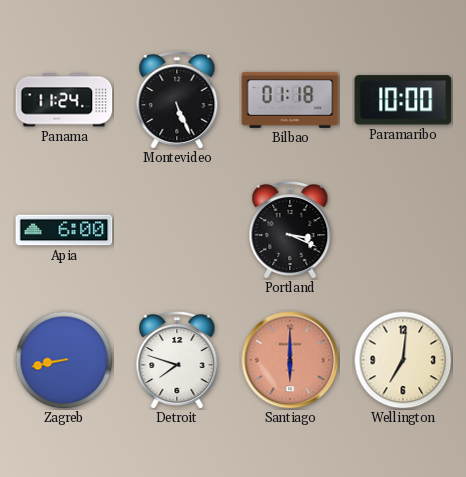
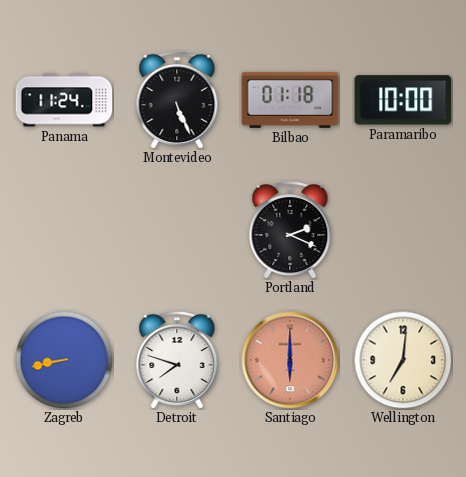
Apia: 6:00 -> none
Portland: 3:19 -> 2:19
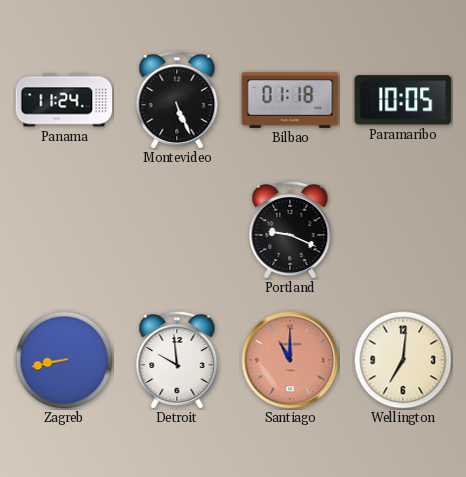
Paramaribo: 10:00 -> 10:05
Portland: 2:19 -> 9:19
Detroit: 7:48 -> 9:59
Santiago: 6:00 -> 11:00
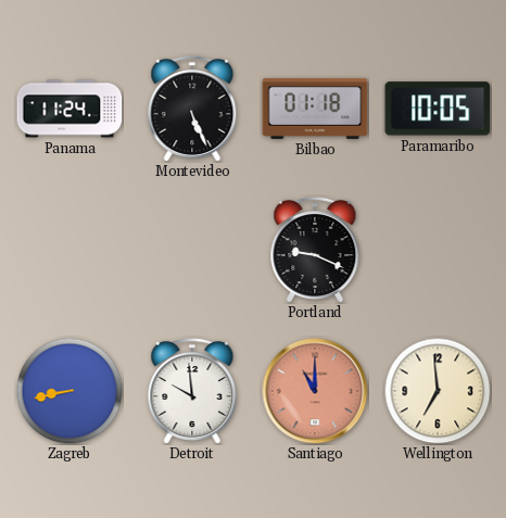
Wellington: 7:01 -> 6:59
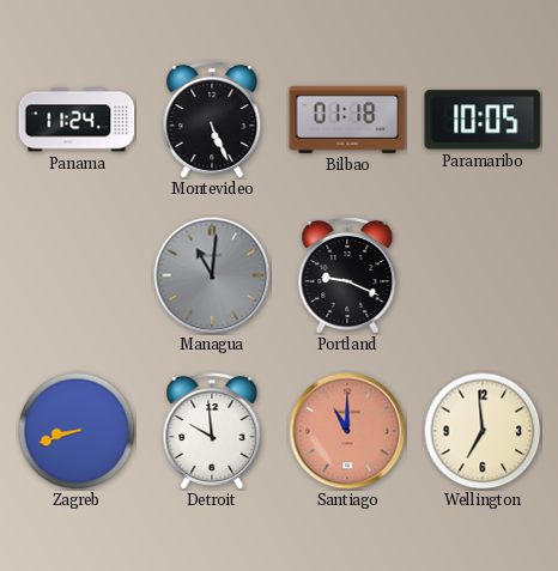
Managua: none -> 11:01
Zagreb: 8:43 -> 8:42
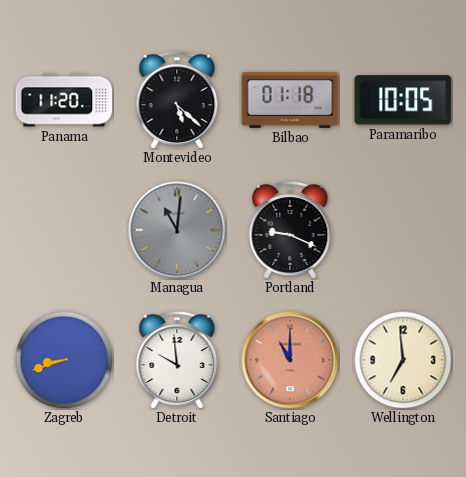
Panama: 11:24 -> 11:20
Montevideo: 5:26 -> 5:22
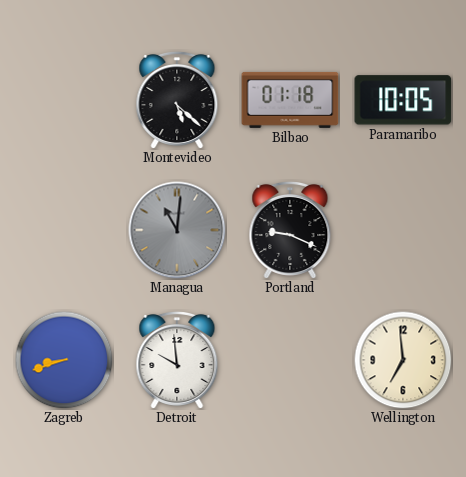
Panama: 11:20 -> none
Santiago: 11:00 -> none
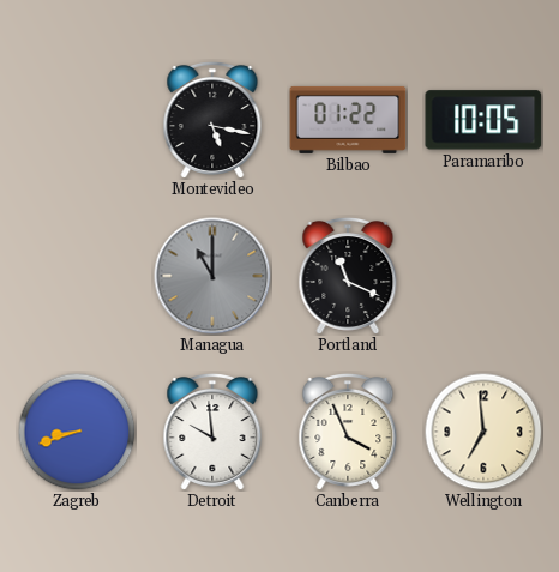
Montevideo: 5:22 -> 5:17
Bilbao: 01:18 -> 01:22
Managua: 11:01 -> 11:00
Portland: 9:19 -> 11:19
Canberra: none -> 3:56
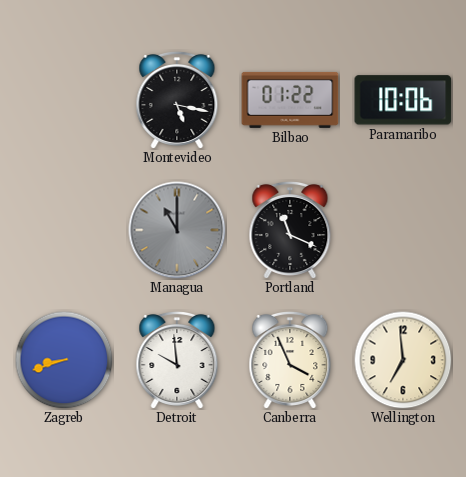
Paramaribo: 10:05 -> 10:06
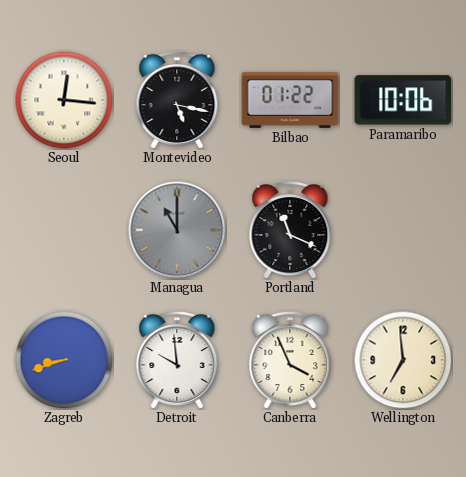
Seoul: none -> 12:16
